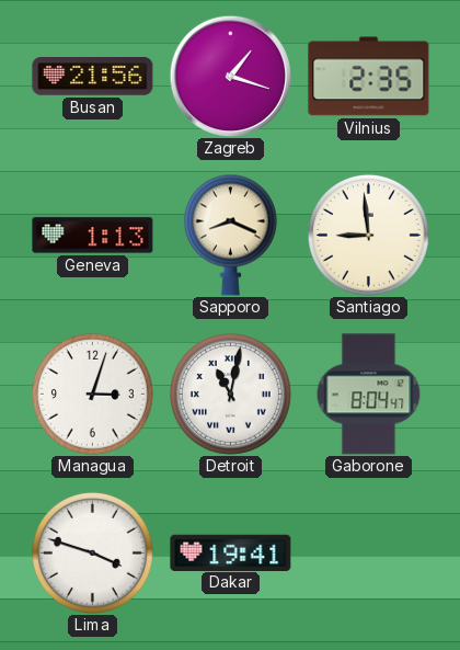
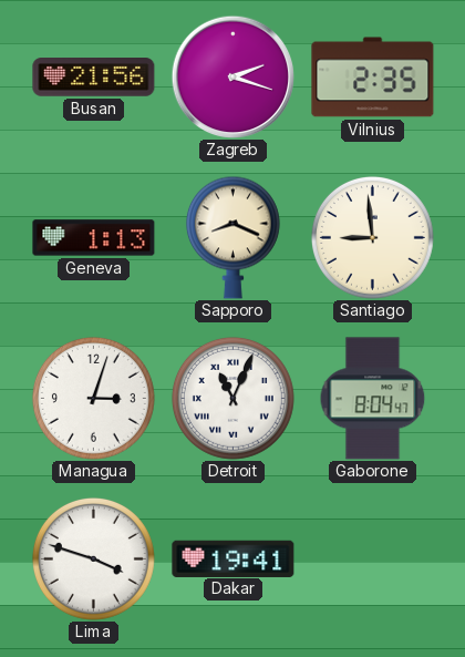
Zagreb: 1:18 -> 2:18
Detroit: 11:02 -> 11:04
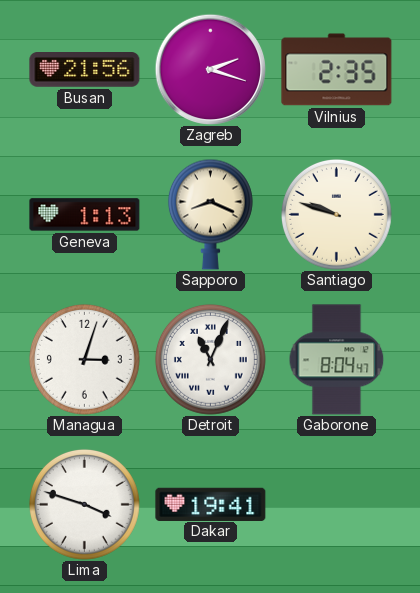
Santiago: 8:59 -> 9:48
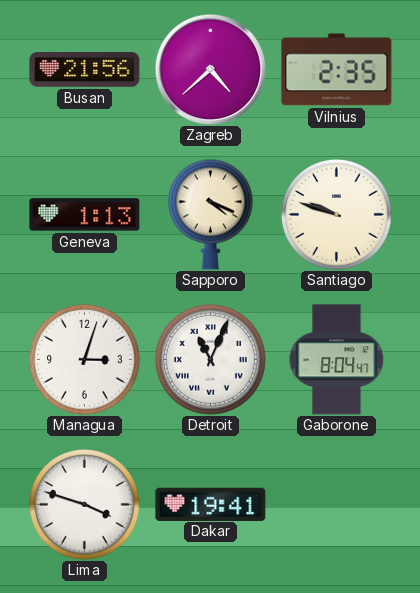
Zagreb: 2:18 -> 4:38
Sapporo: 8:19 -> 4:19
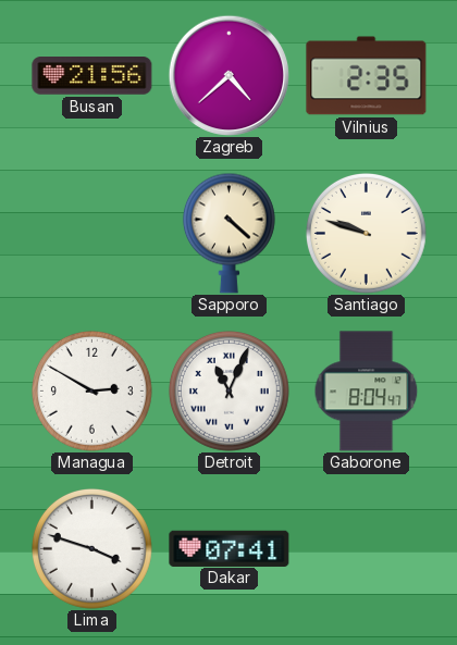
Geneva: 1:13 -> none
Sapporo: 4:19 -> 4:22
Managua: 3:03 -> 2:50
Dakar: 19:41 -> 07:41
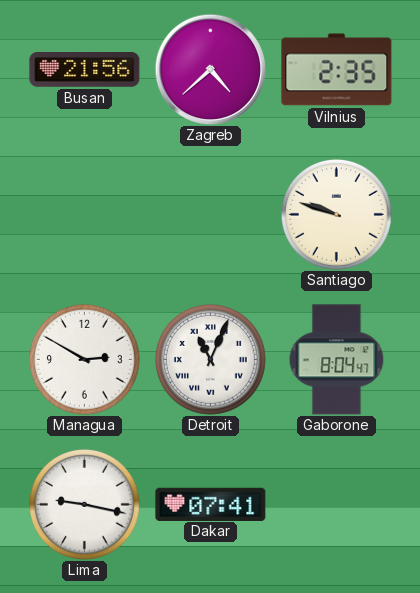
Sapporo: 4:22 -> none
Lima: 3:48 -> 9:17
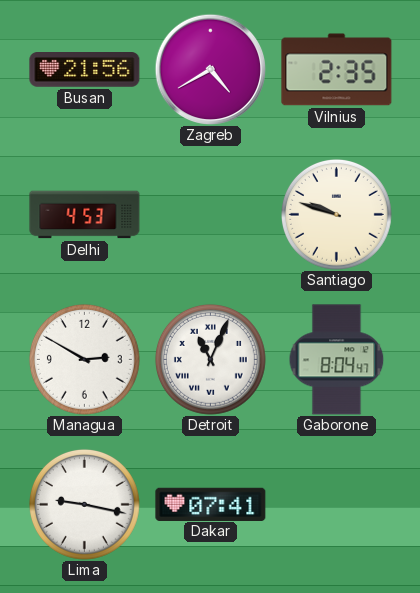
Zagreb: 4:38 -> 4:40
Delhi: none -> 4:53
